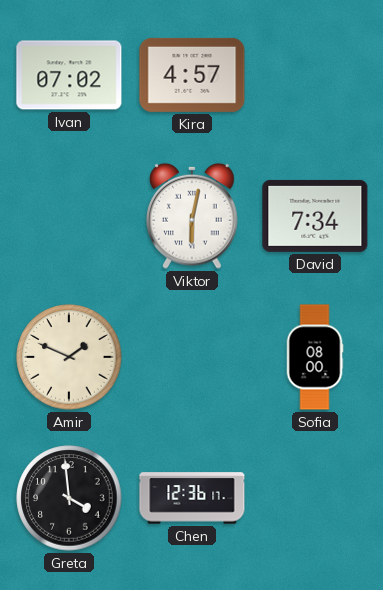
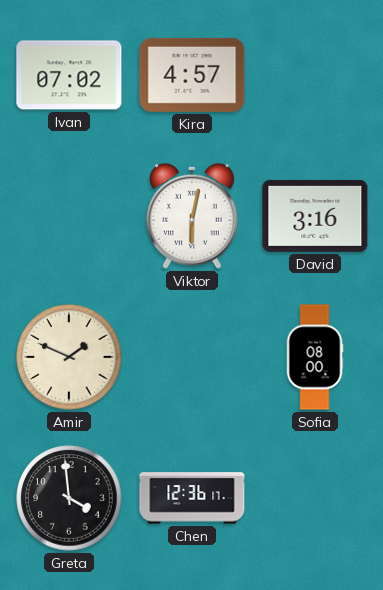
David: 7:34 -> 3:16
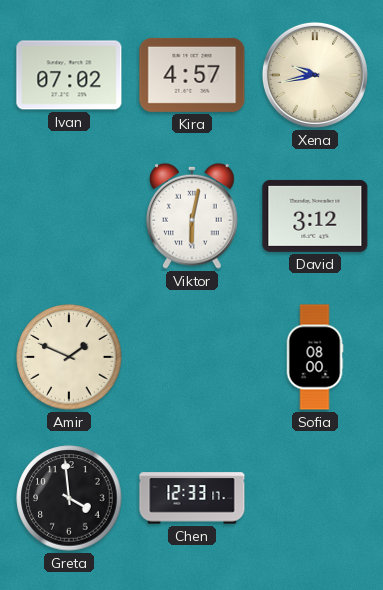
Xena: none -> 9:43
David: 3:16 -> 3:12
Chen: 12:36 -> 12:33
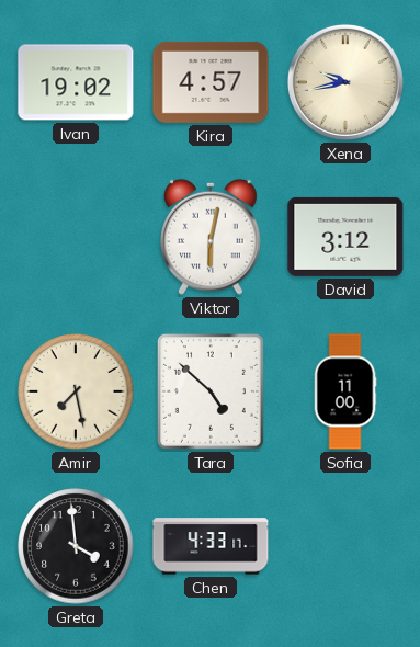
Ivan: 07:02 -> 19:02
Amir: 1:49 -> 7:28
Tara: none -> 4:52
Sofia: 08:00 -> 11:00
Chen: 12:33 -> 4:33
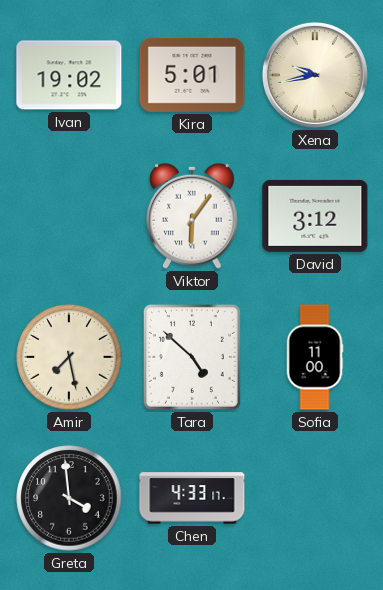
Kira: 4:57 -> 5:01
Viktor: 6:02 -> 6:06
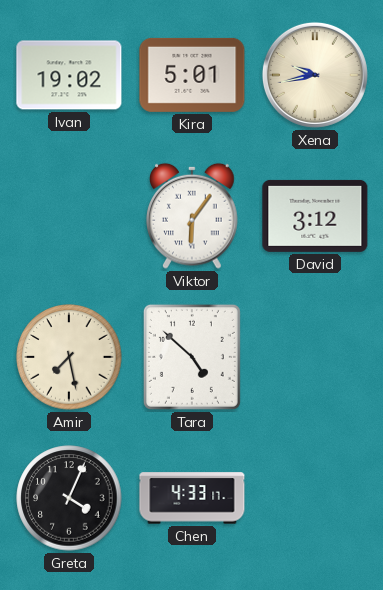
Sofia: 11:00 -> none
Greta: 3:59 -> 4:04
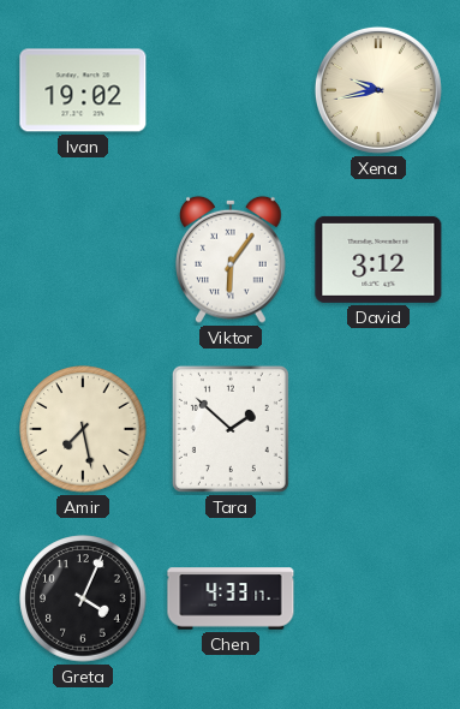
Kira: 5:01 -> none
Tara: 4:52 -> 1:52
